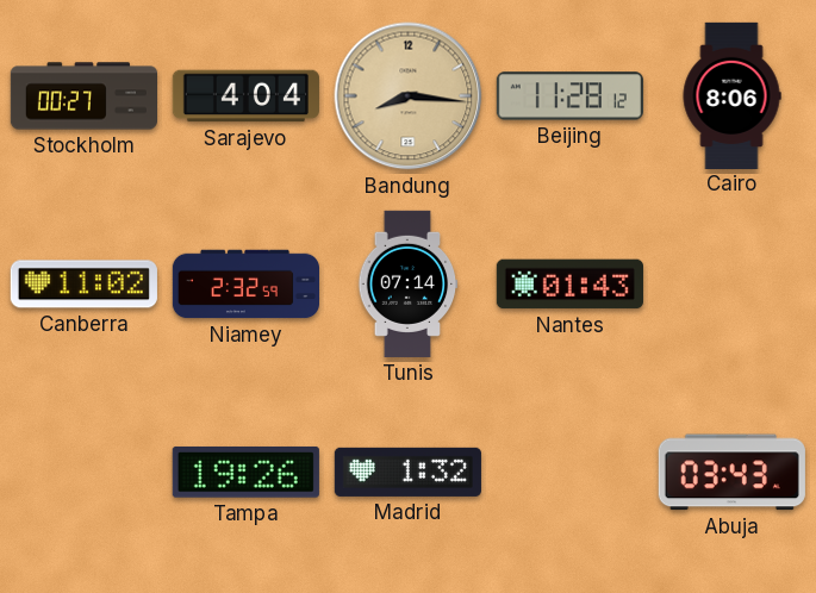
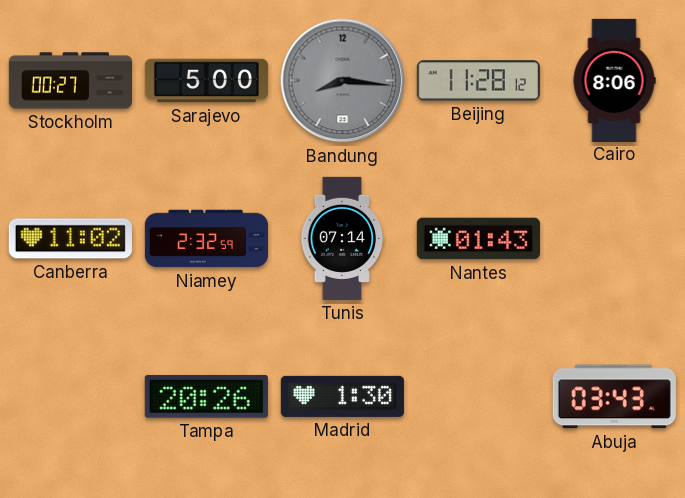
Sarajevo: 4:04 -> 5:00
Bandung dial: champagne -> grey
Tampa: 19:26 -> 20:26
Madrid: 1:32 -> 1:30
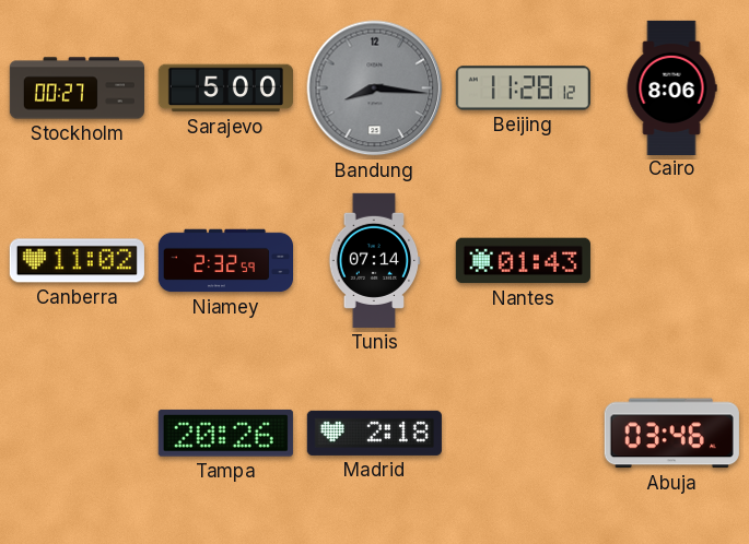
Madrid: 1:30 -> 2:18
Abuja: 03:43 -> 03:46
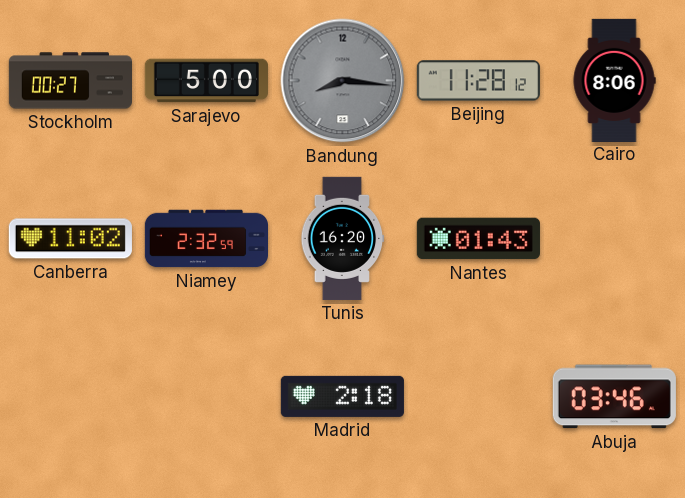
Tunis: 07:14 -> 16:20
Tampa: 20:26 -> none
